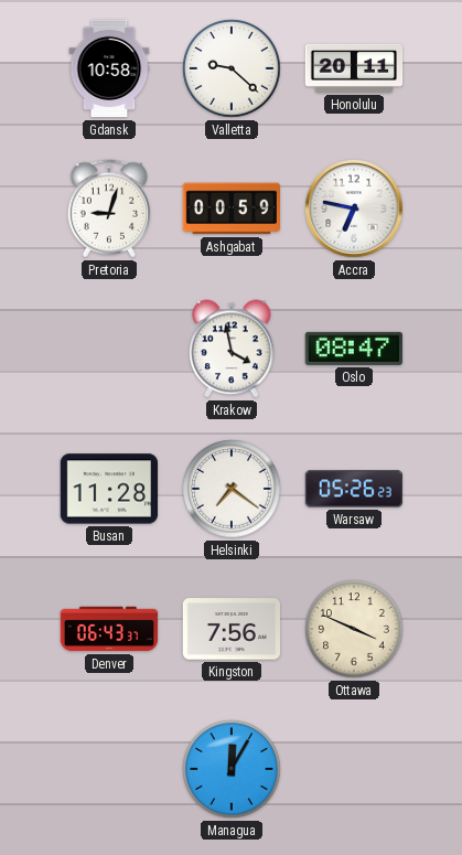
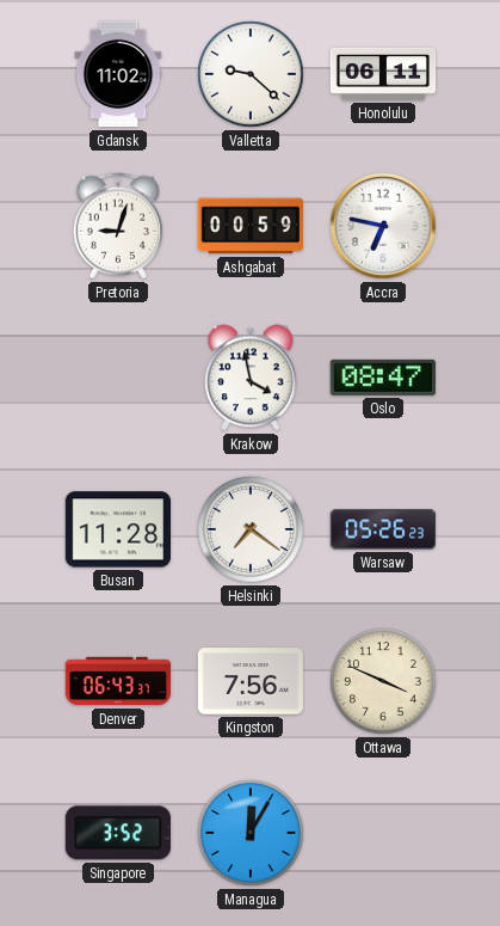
Gdansk: 10:58 -> 11:02
Honolulu: 20:11 -> 06:11
Singapore: none -> 3:52
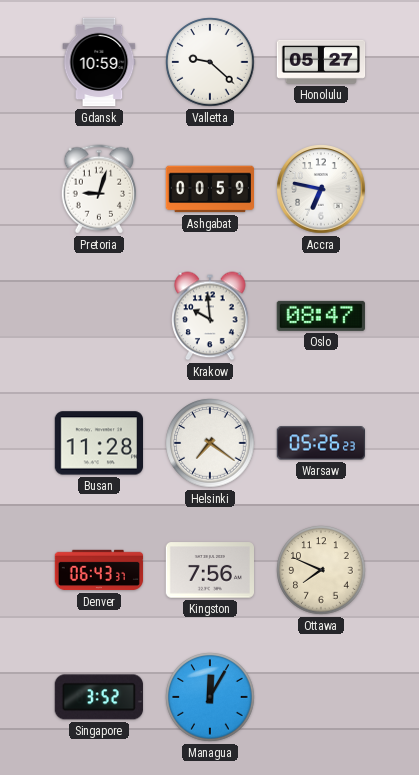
Gdansk: 11:02 -> 10:59
Honolulu: 06:11 -> 05:27
Krakow: 3:58 -> 9:59
Ottawa: 3:49 -> 7:49
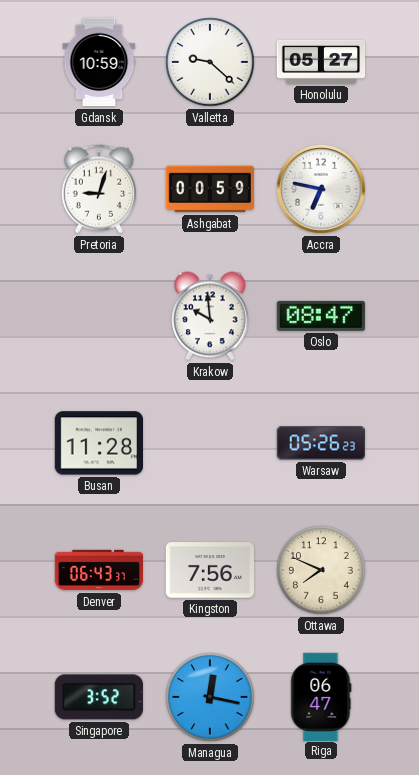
Helsinki: 7:21 -> none
Managua: 12:05 -> 12:17
Riga: none -> 06:47
